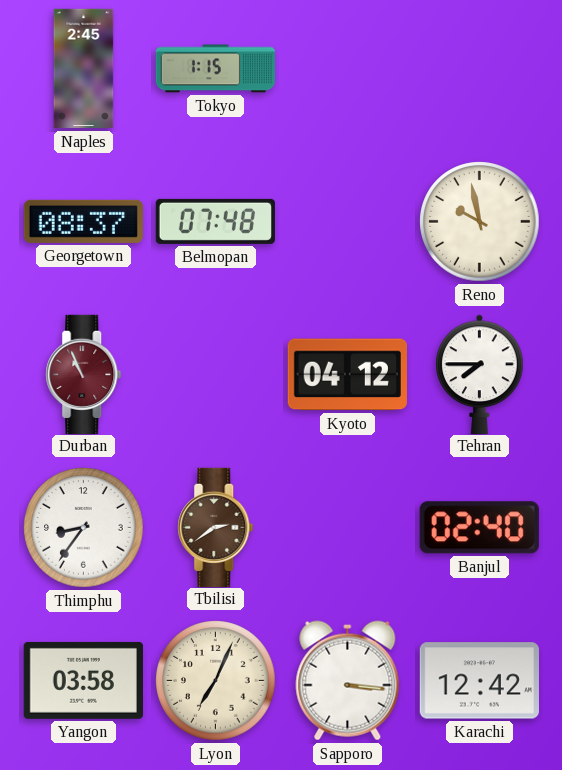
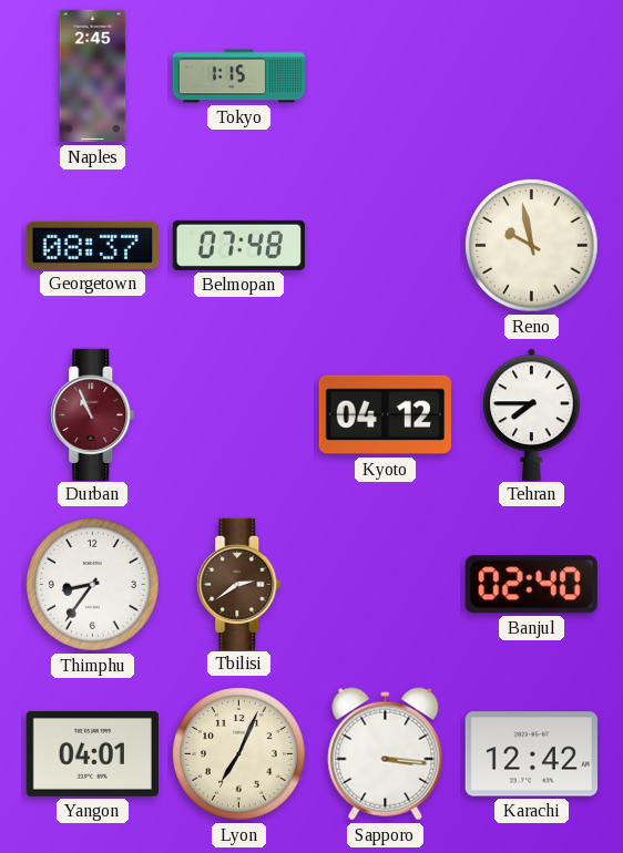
Yangon: 03:58 -> 04:01
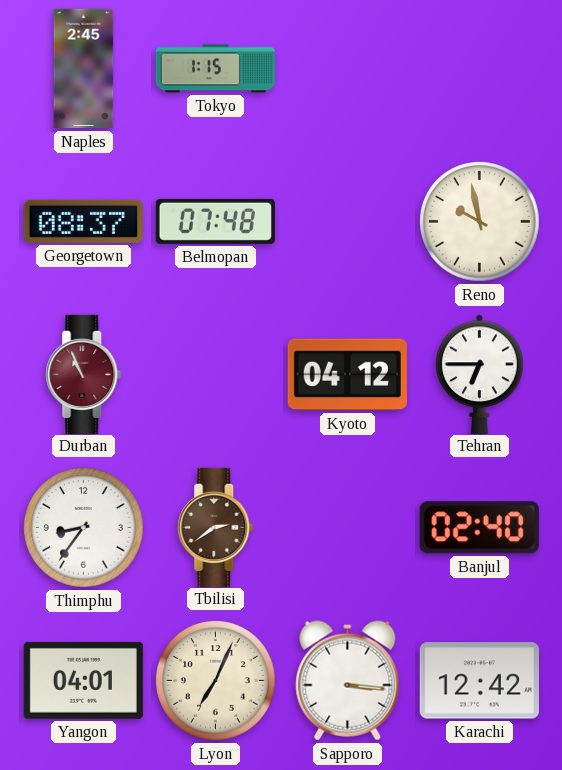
Tehran: 7:45 -> 6:45
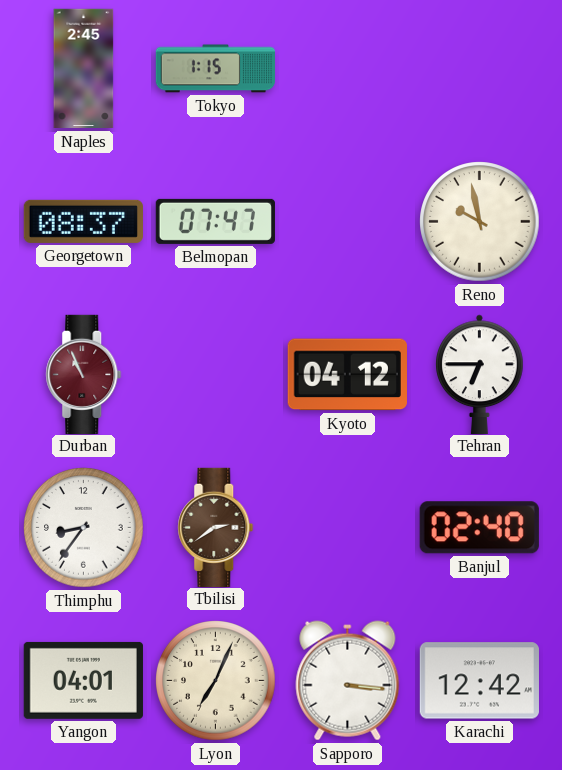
Belmopan: 07:48 -> 07:47
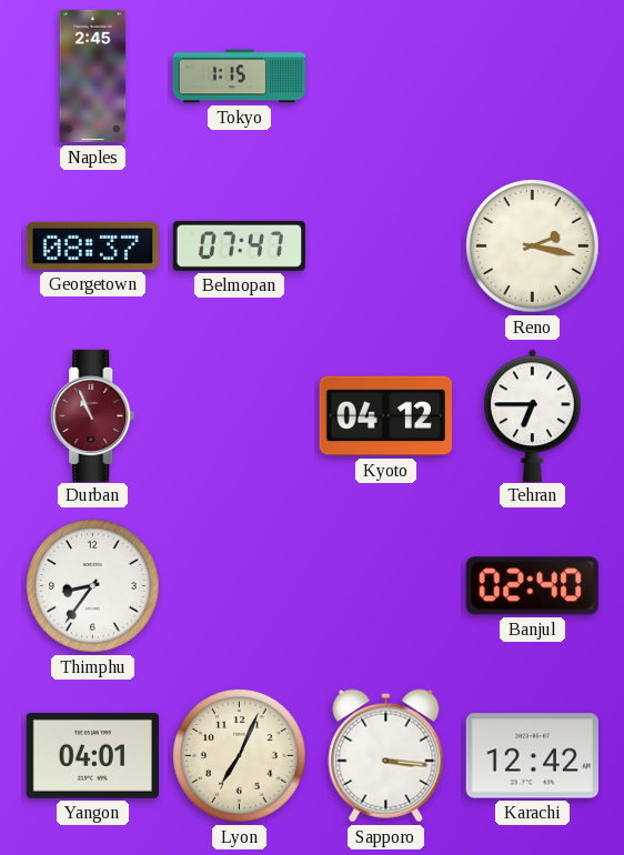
Reno: 9:58 -> 2:17
Tbilisi: 2:39 -> none
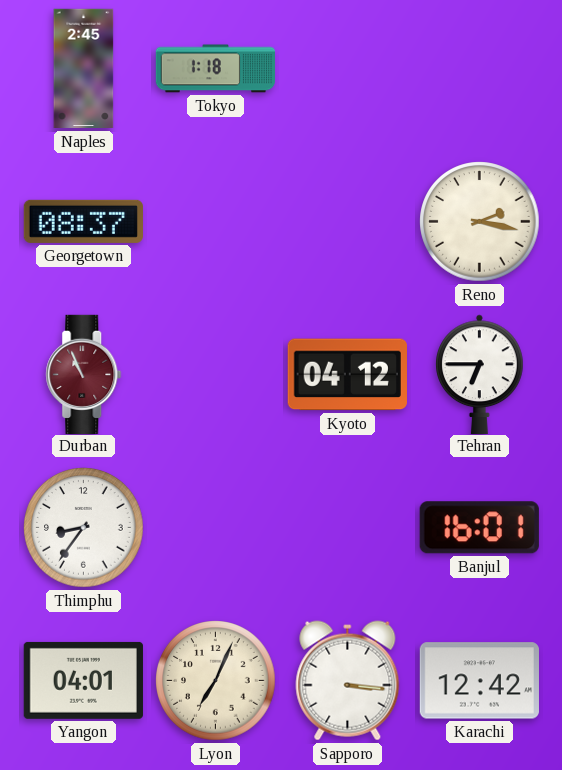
Tokyo: 1:15 -> 1:18
Belmopan: 07:47 -> none
Banjul: 02:40 -> 16:01
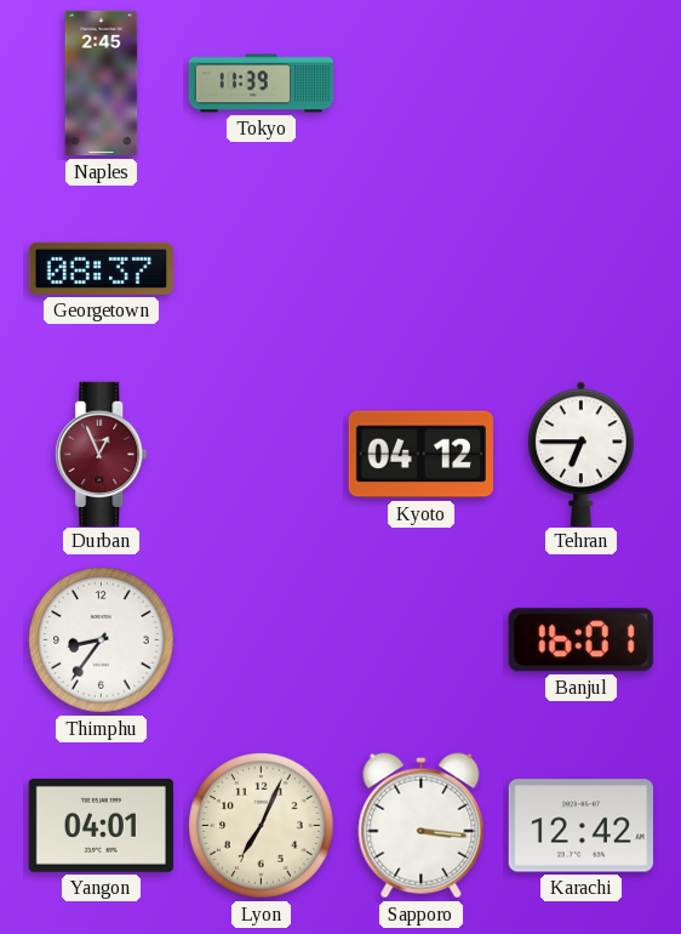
Tokyo: 1:18 -> 11:39
Reno: 2:17 -> none
Durban: 10:56 -> 12:56
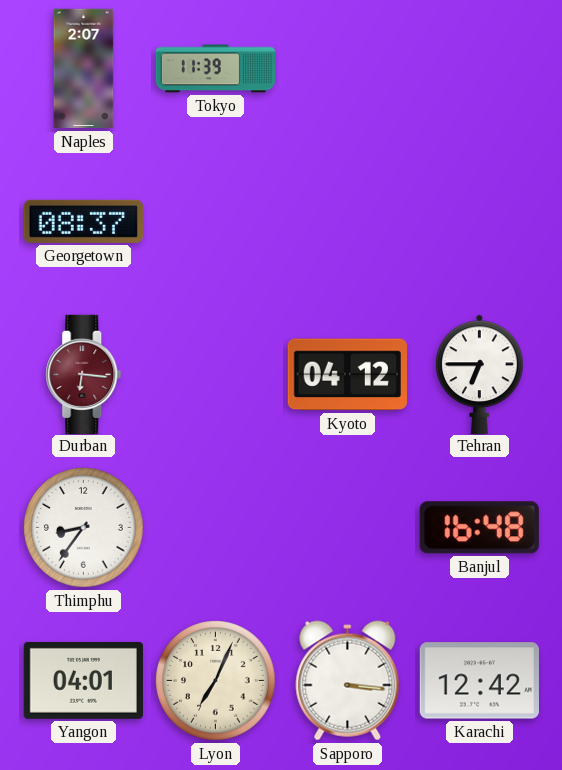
Naples: 2:45 -> 2:07
Durban: 12:56 -> 6:16
Banjul: 16:01 -> 16:48
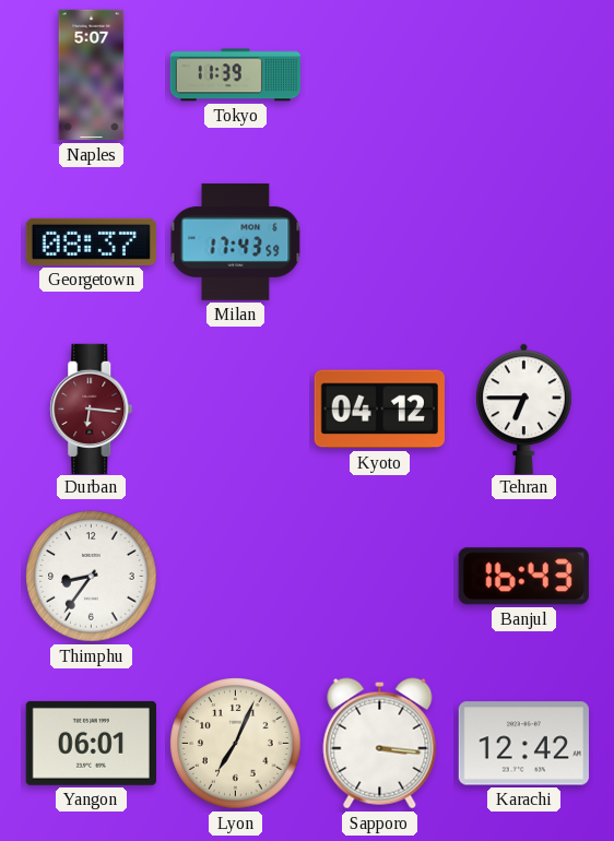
Naples: 2:07 -> 5:07
Milan: none -> 17:43
Banjul: 16:48 -> 16:43
Yangon: 04:01 -> 06:01
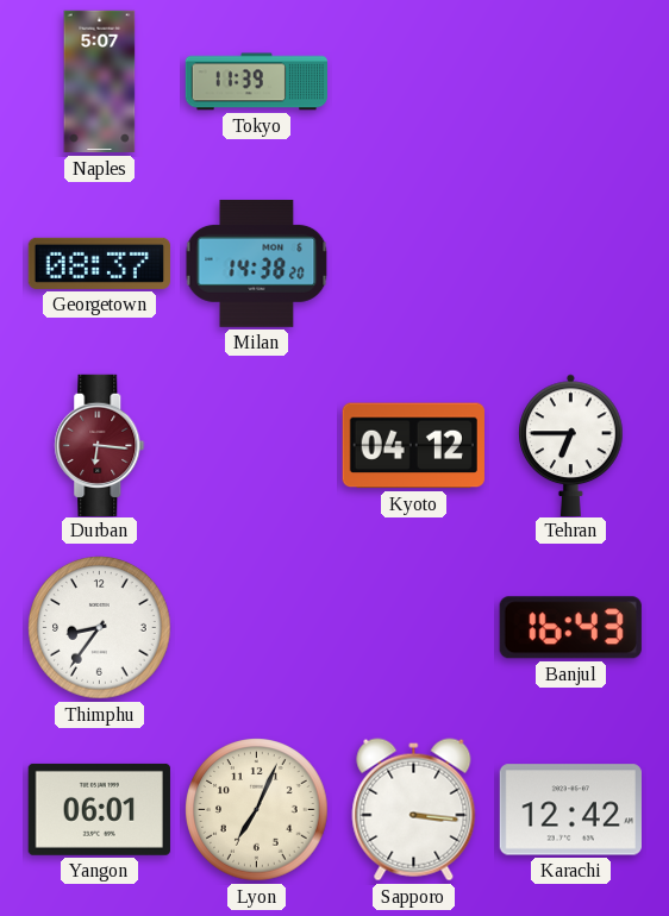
Milan: 17:43 -> 14:38
